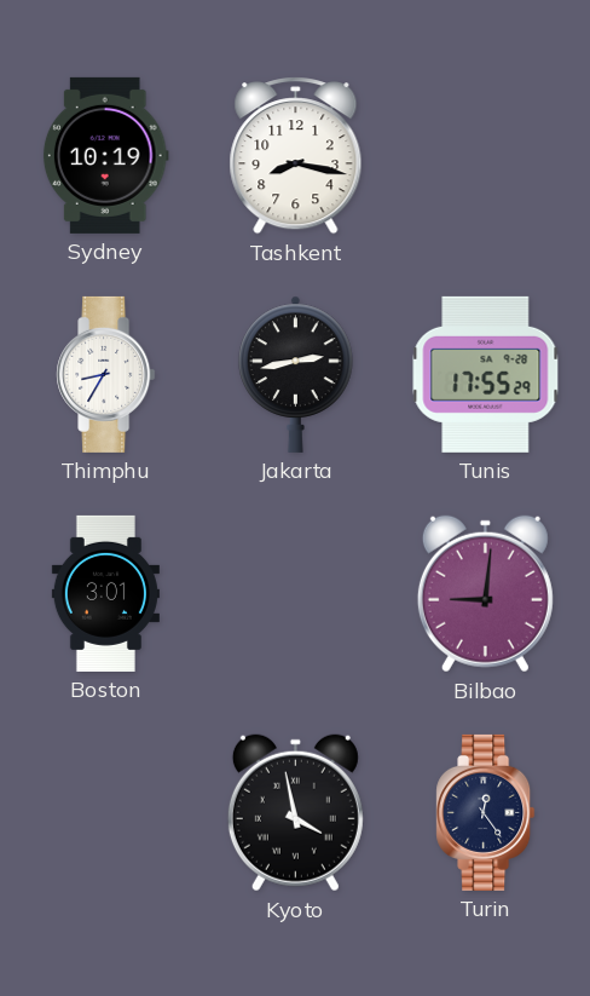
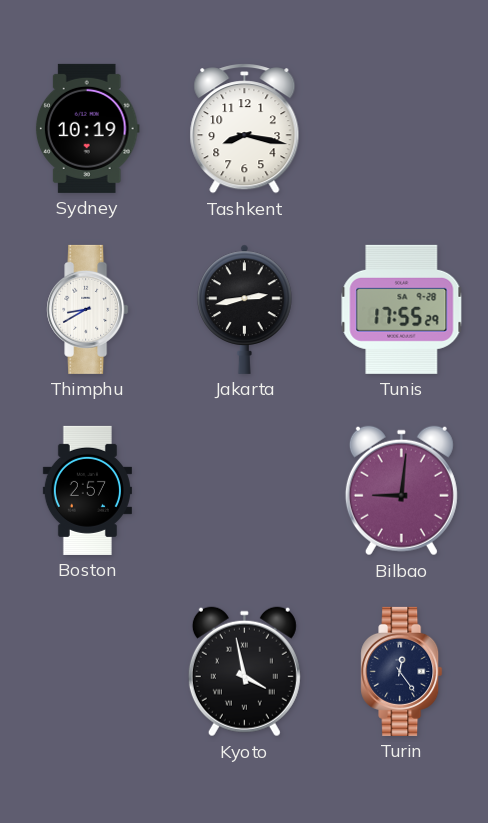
Thimphu: 8:35 -> 8:40
Boston: 3:01 -> 2:57
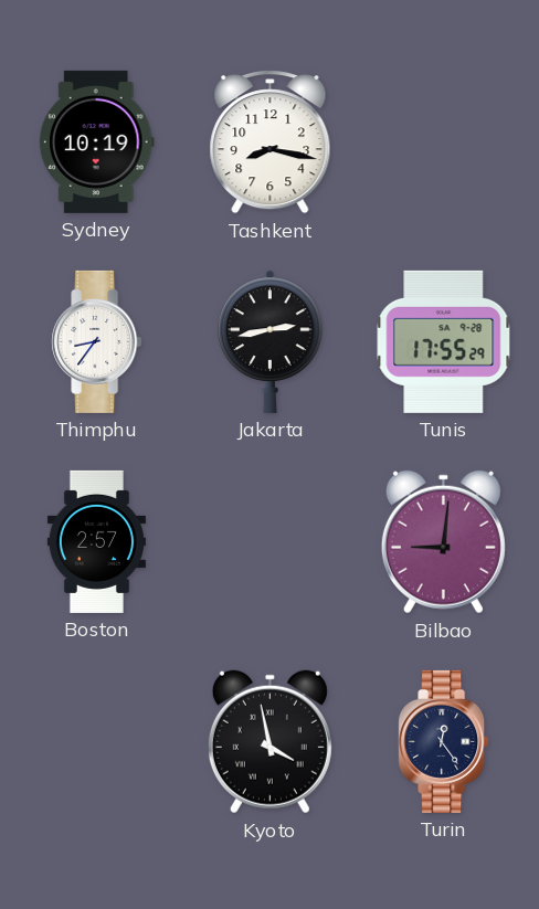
Thimphu: 8:40 -> 8:36
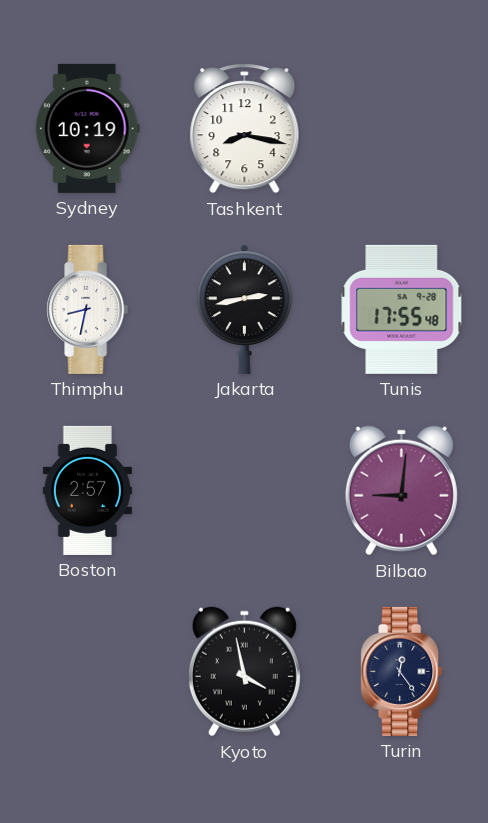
Thimphu: 8:36 -> 8:32
Tunis: 17:55:29 -> 17:55:48
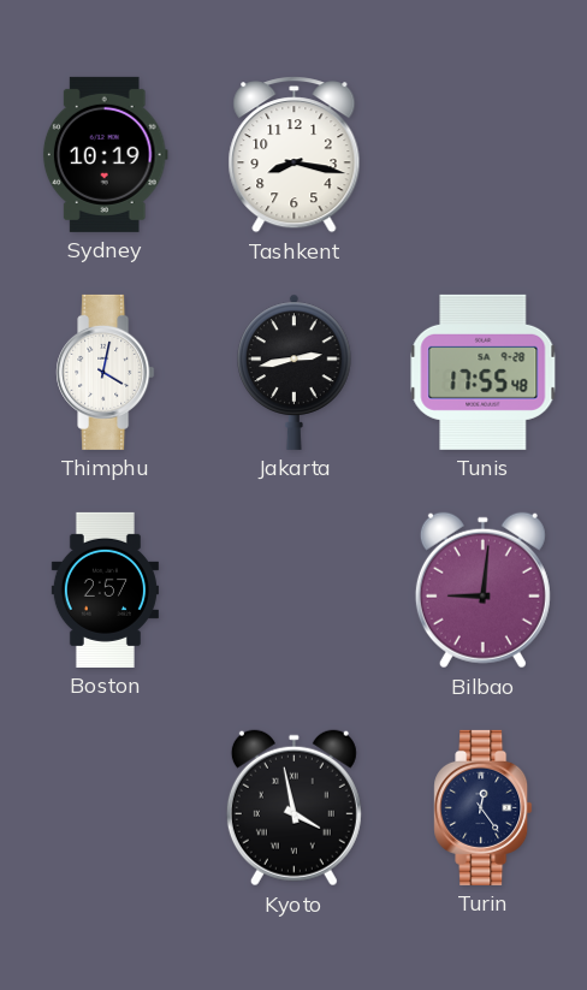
Thimphu: 8:32 -> 4:02
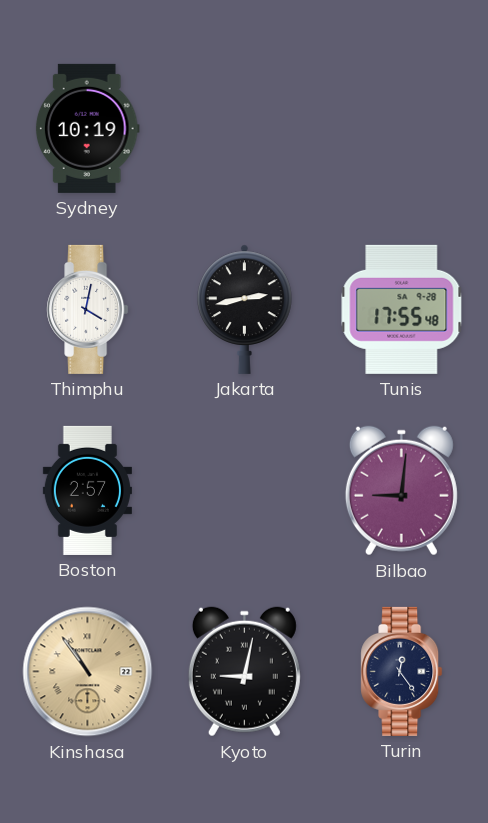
Tashkent: 8:17 -> none
Kinshasa: none -> 10:54
Kyoto: 3:58 -> 9:02
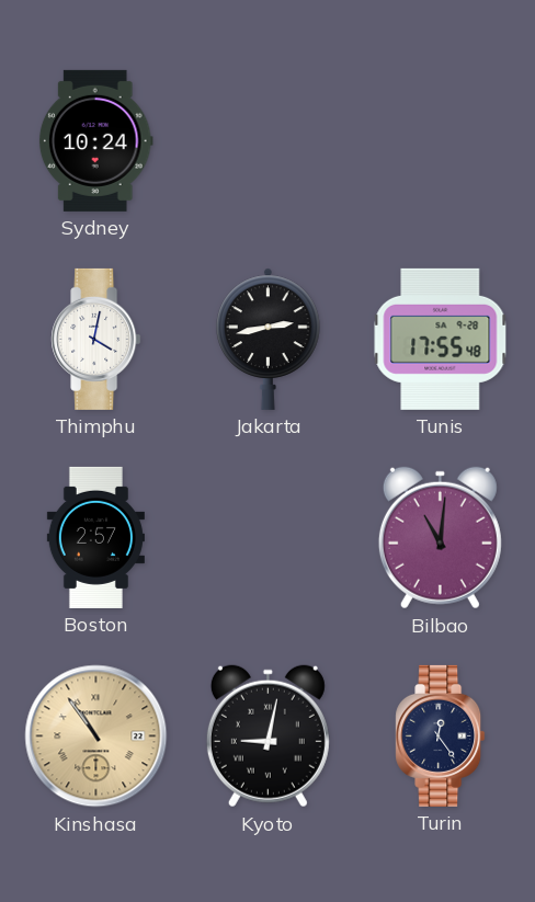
Sydney: 10:19 -> 10:24
Bilbao: 9:01 -> 11:01
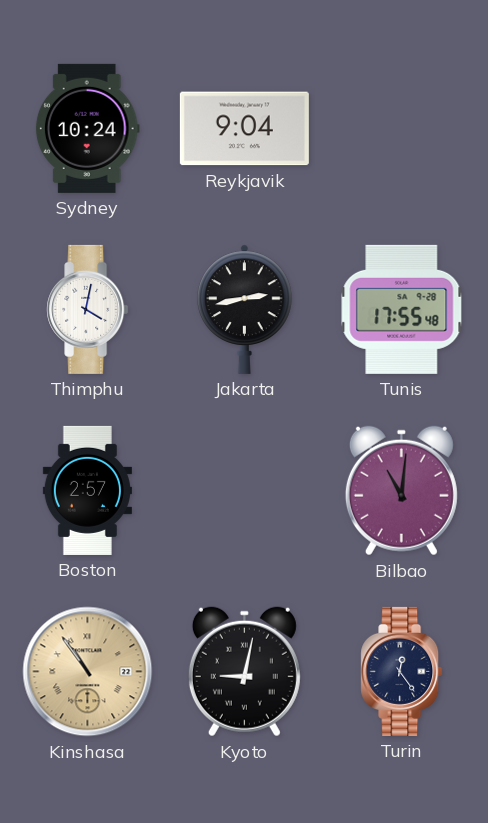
Reykjavik: none -> 9:04
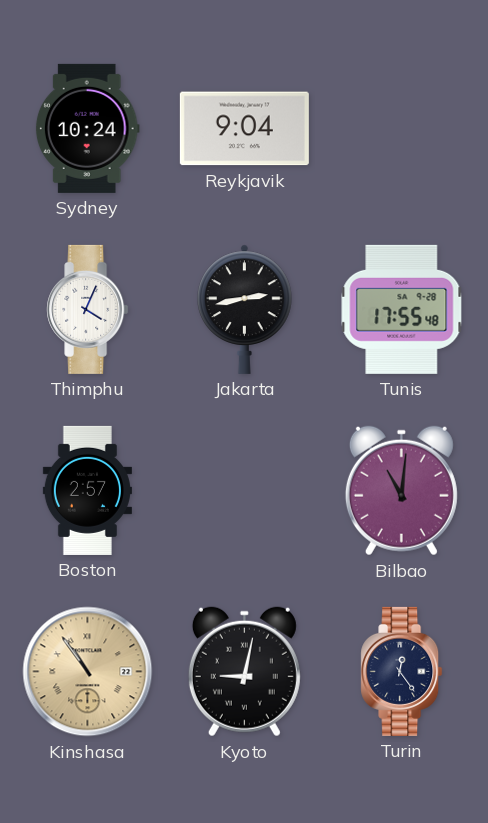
Thimphu: 4:02 -> 4:04
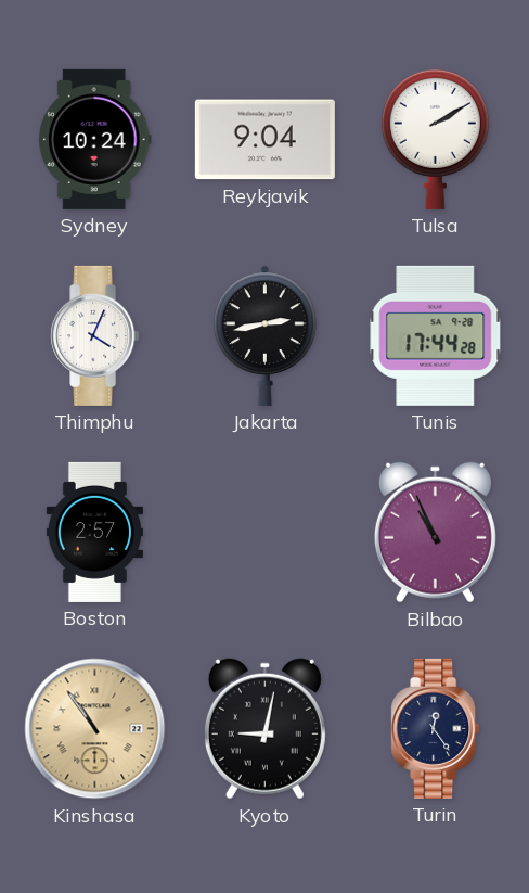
Tulsa: none -> 2:10
Tunis: 17:55 -> 17:44
Bilbao: 11:01 -> 10:56
